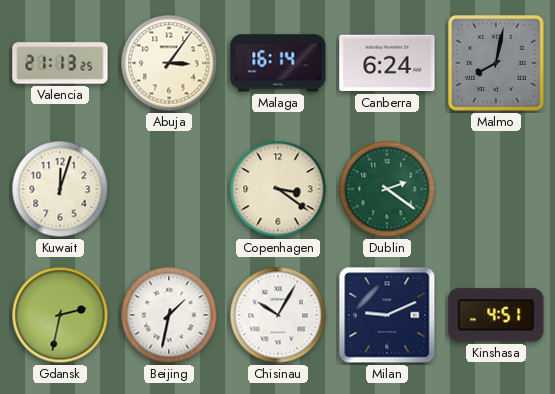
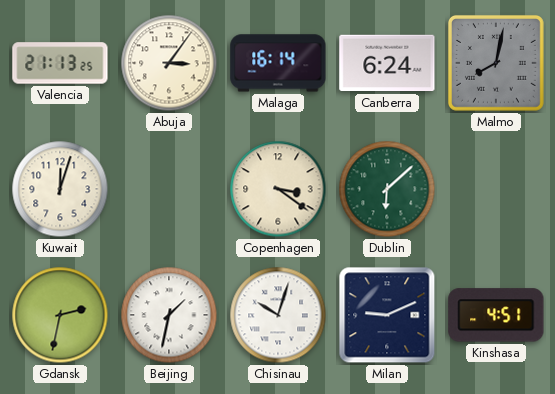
Dublin: 2:21 -> 6:08
Chisinau: 10:05 -> 10:03
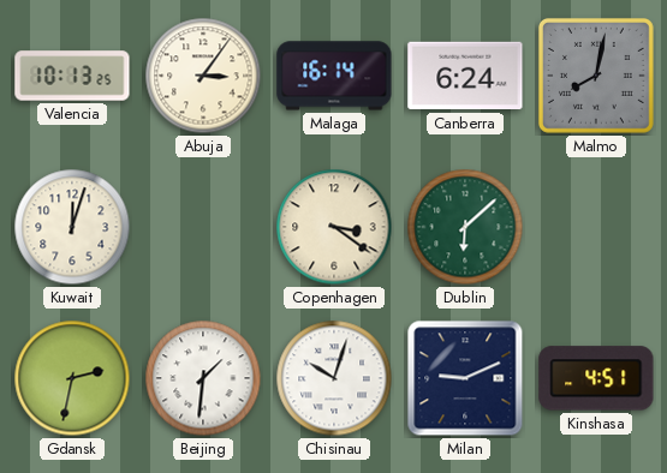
Valencia: 21:13 -> 10:13
Beijing: 1:32 -> 1:31
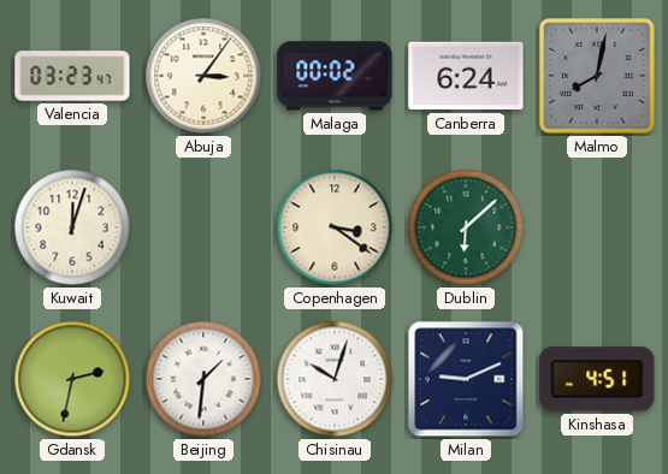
Valencia: 10:13 -> 03:23
Malaga: 16:14 -> 00:02
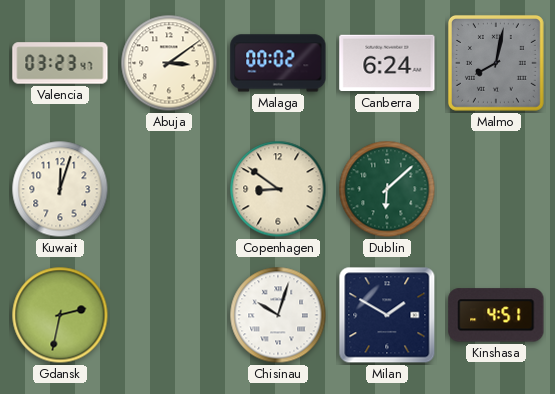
Abuja: 3:06 -> 3:09
Copenhagen: 3:21 -> 8:51
Beijing: 1:31 -> none
Milan: 9:11 -> 1:50
